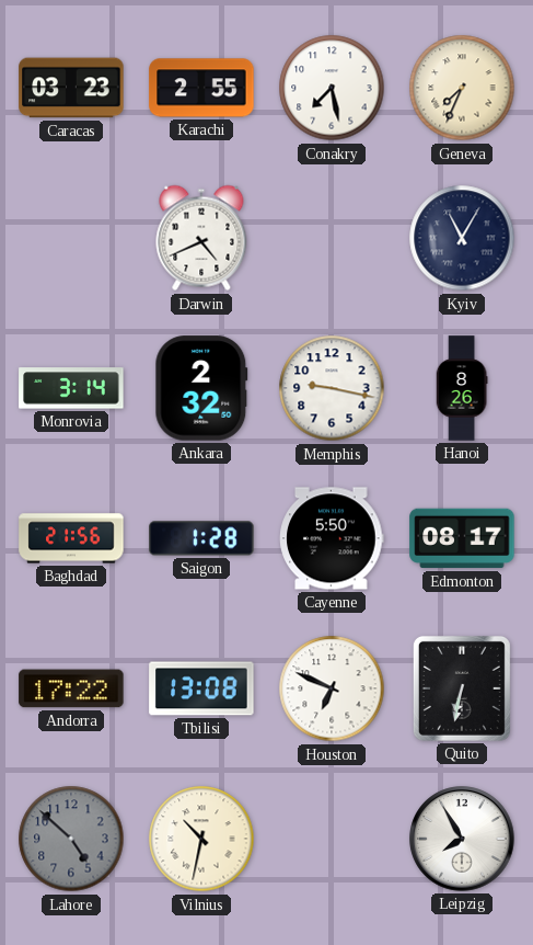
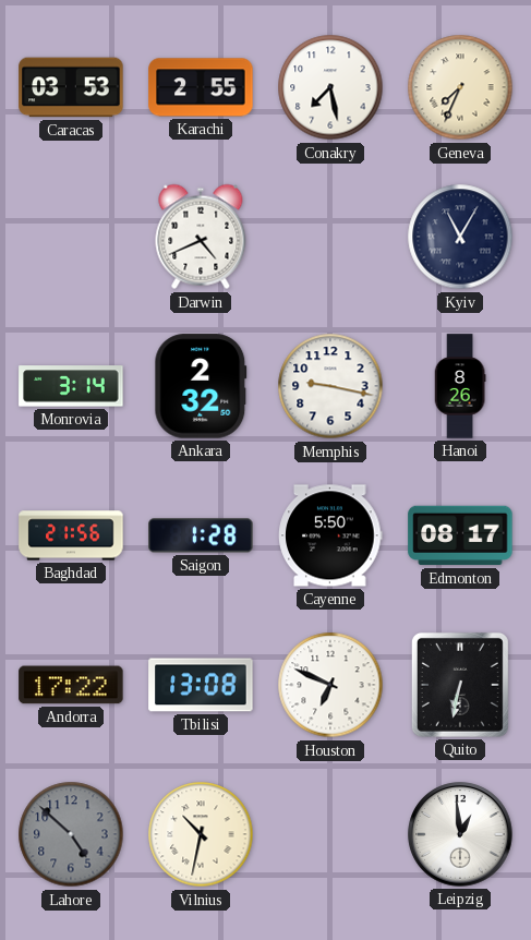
Caracas: 03:23 -> 03:53
Leipzig: 7:55 -> 12:59
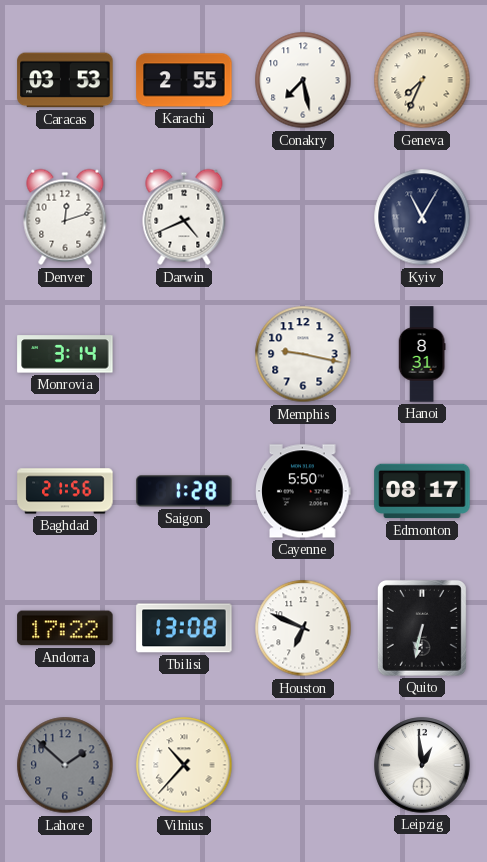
Denver: none -> 12:12
Ankara: 2:32 -> none
Hanoi: 8:26 -> 8:31
Lahore: 4:52 -> 1:52
Vilnius: 10:32 -> 10:37
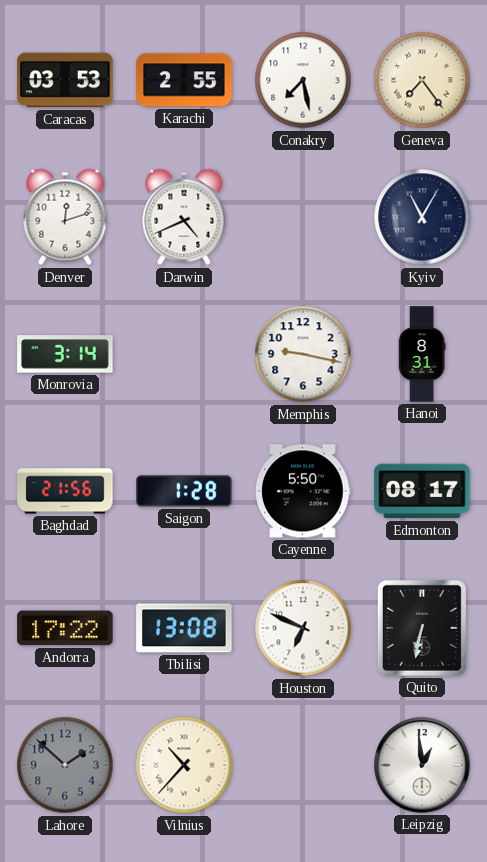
Geneva: 7:34 -> 7:24
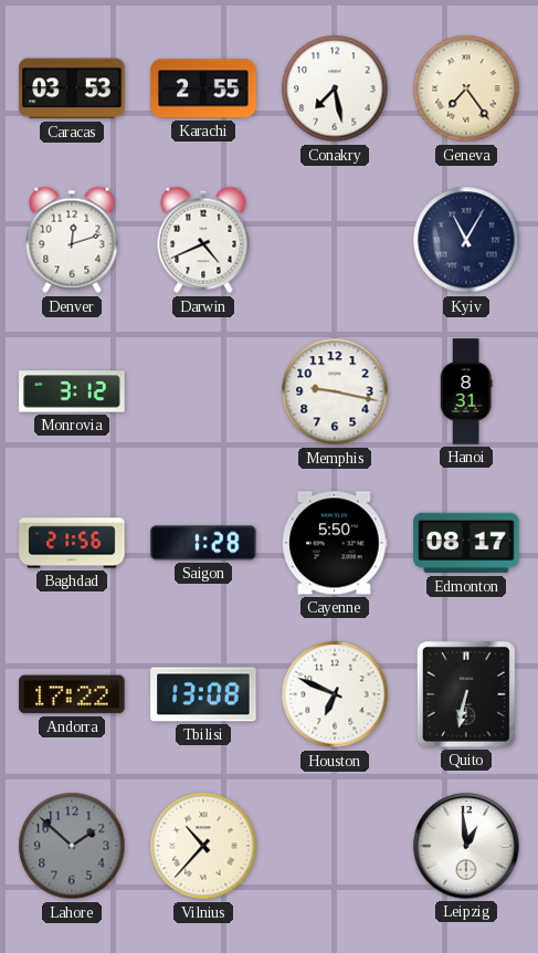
Monrovia: 3:14 -> 3:12
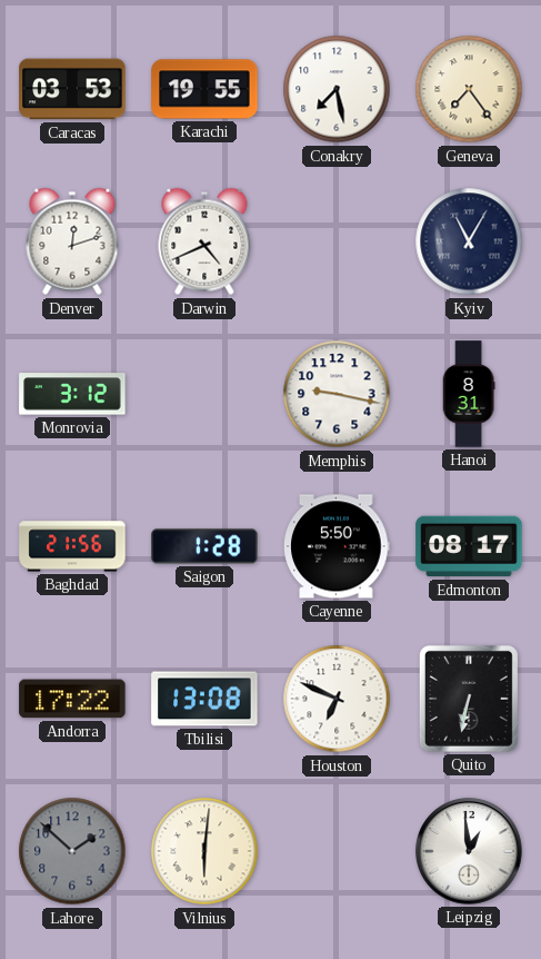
Karachi: 2:55 -> 19:55
Vilnius: 10:37 -> 6:01
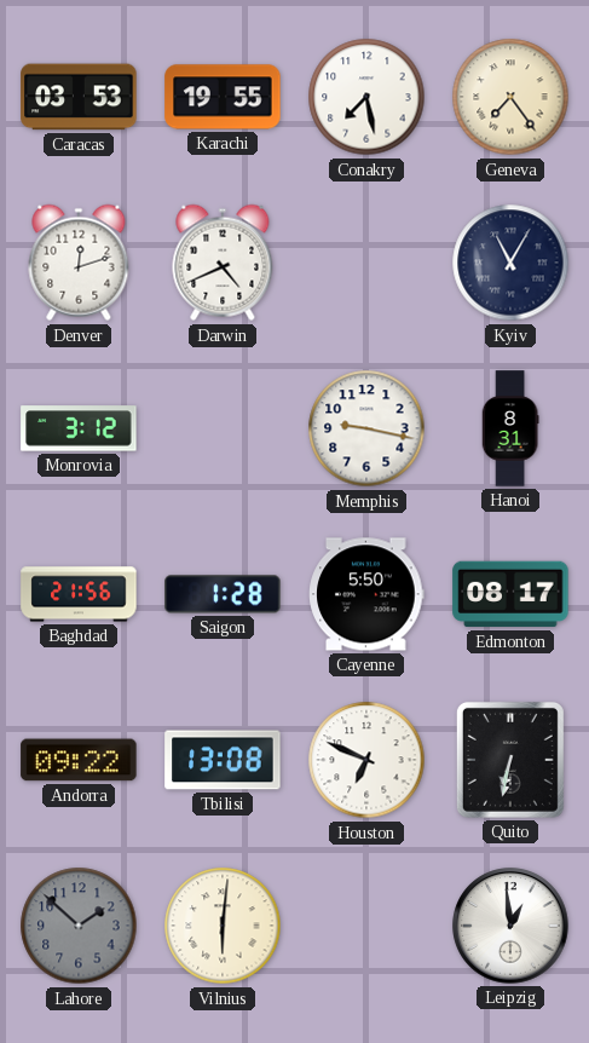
Andorra: 17:22 -> 09:22
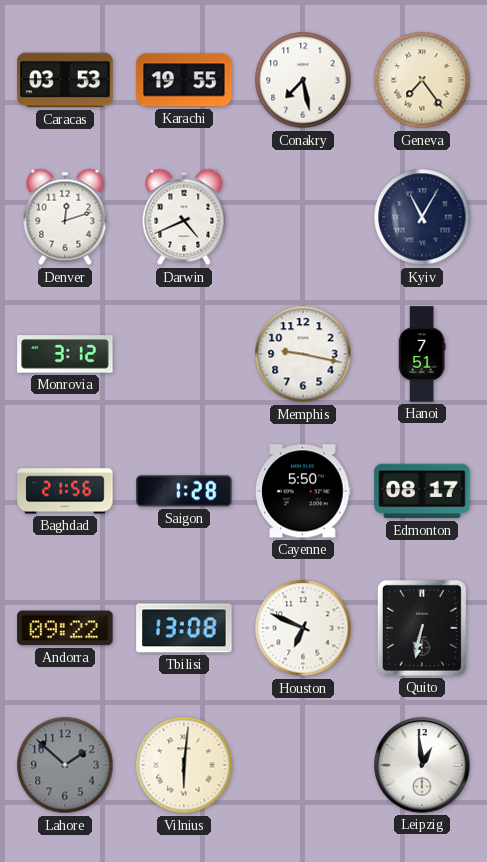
Hanoi: 8:31 -> 7:51
